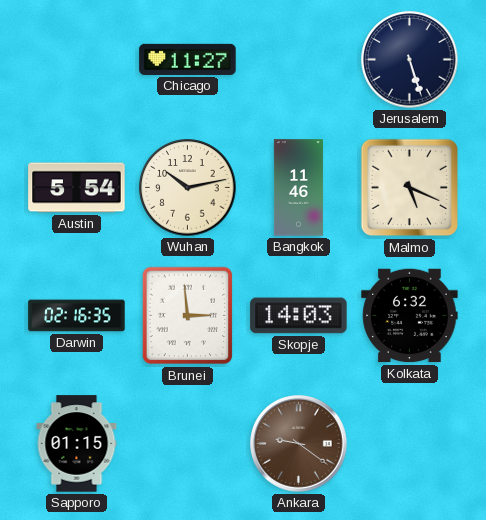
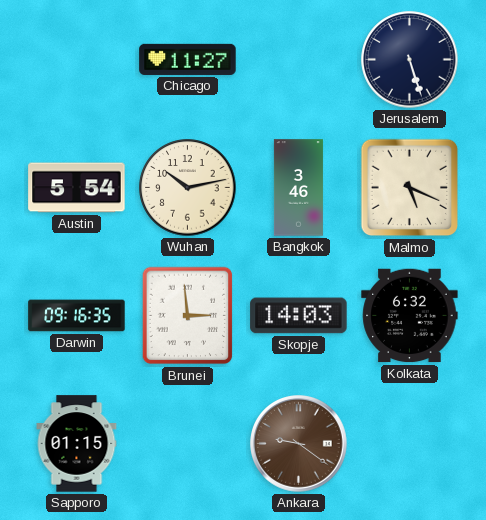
Bangkok: 11:46 -> 3:46
Darwin: 02:16 -> 09:16
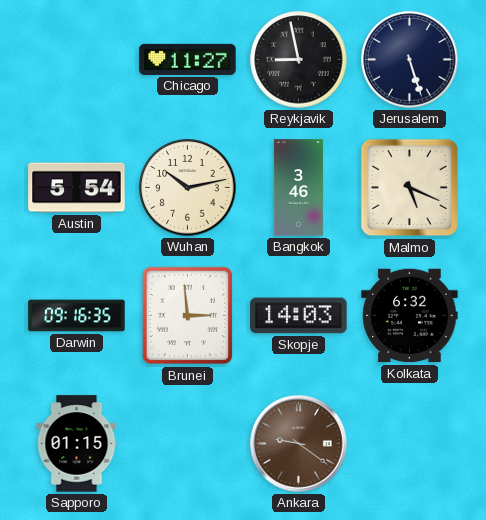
Reykjavik: none -> 8:58
